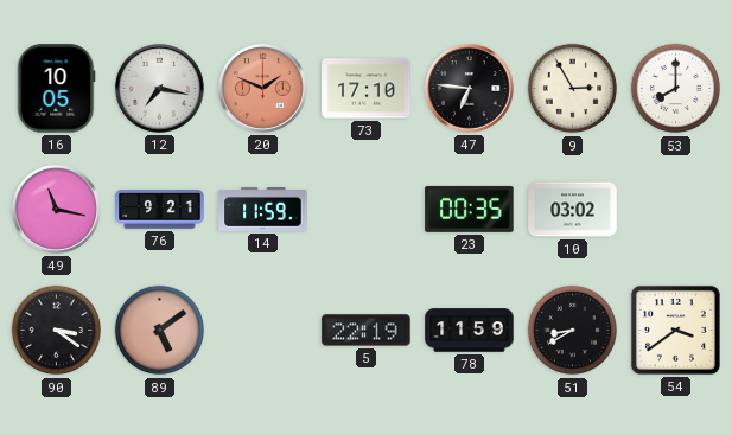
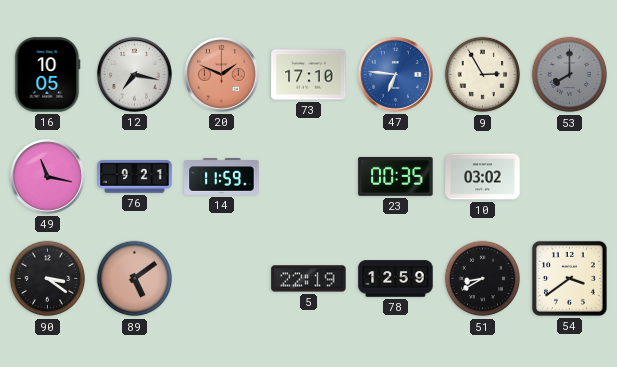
47 dial: black -> blue
53 dial: white -> grey
78: 11:59 -> 12:59
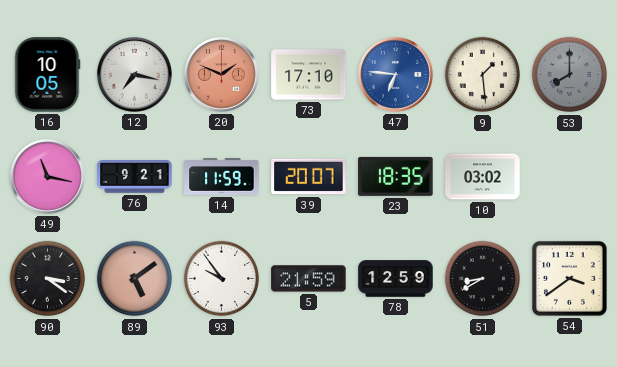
9: 2:55 -> 1:29
39: none -> 20:07
23: 00:35 -> 18:35
93: none -> 9:54
5: 22:19 -> 21:59
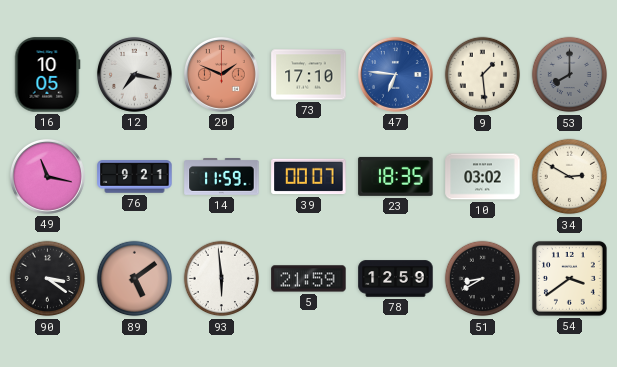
39: 20:07 -> 00:07
34: none -> 2:50
93: 9:54 -> 5:59
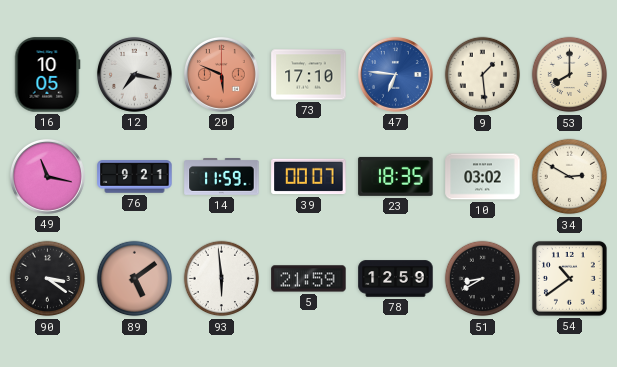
20: 1:49 -> 5:49
53 dial: grey -> cream
54: 3:39 -> 10:39
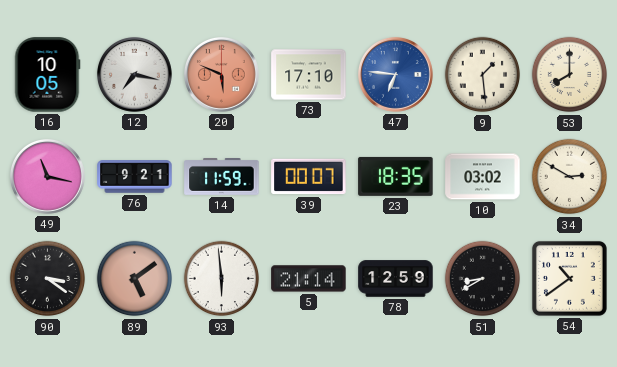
5: 21:59 -> 21:14
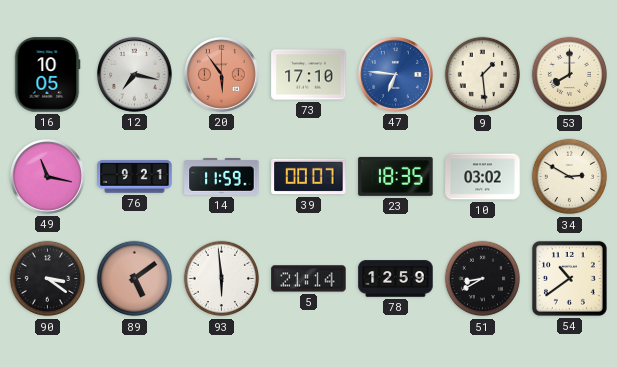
20: 5:49 -> 5:54
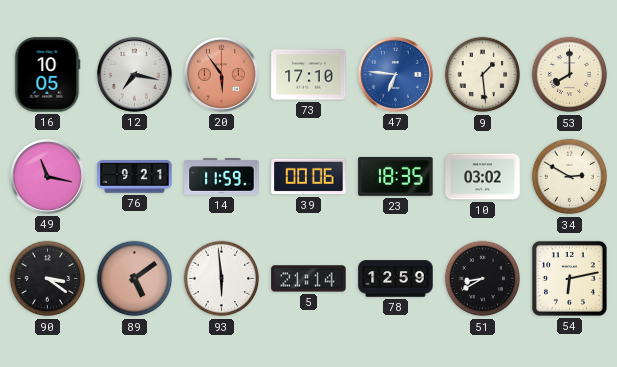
39: 00:07 -> 00:06
54: 10:39 -> 6:13
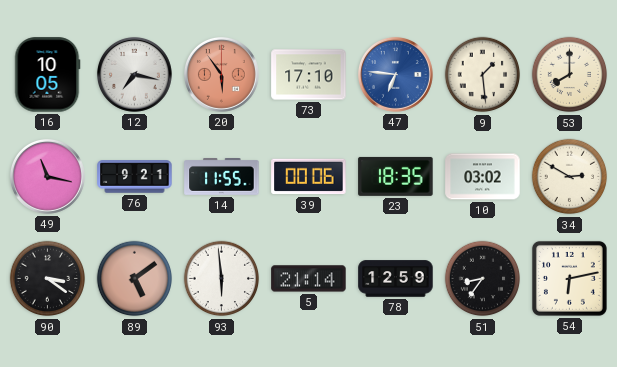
14: 11:59 -> 11:55
51: 8:40 -> 8:36
